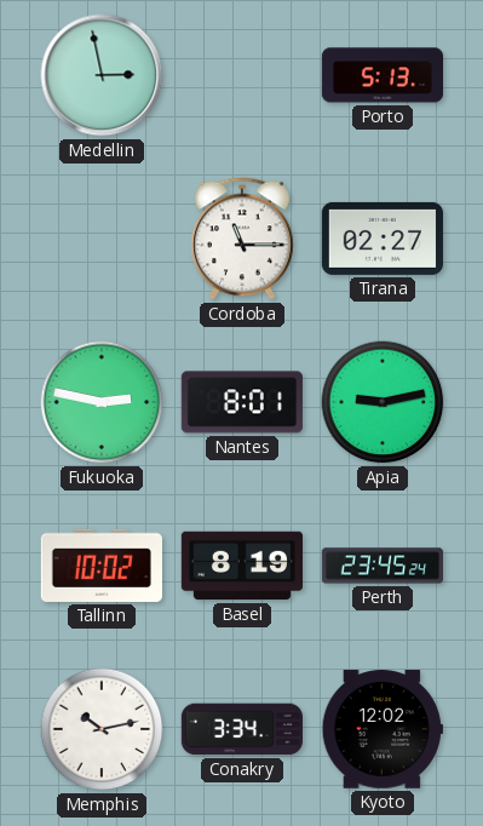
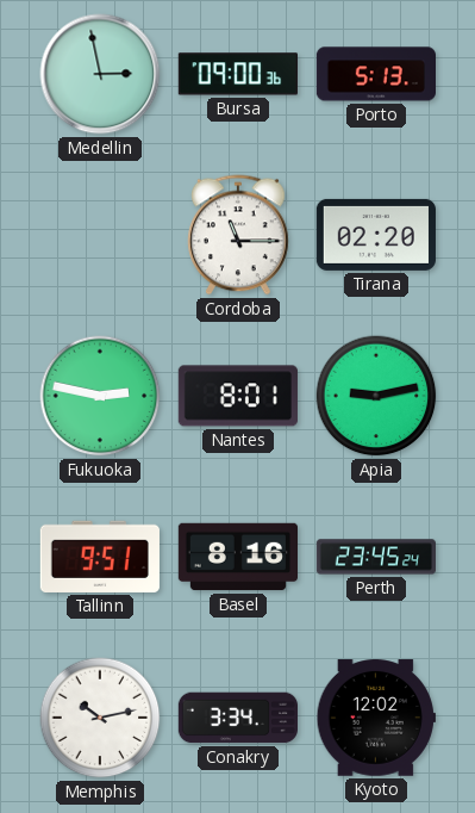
Bursa: none -> 09:00
Tirana: 02:27 -> 02:20
Tallinn: 10:02 -> 9:51
Basel: 8:19 -> 8:16
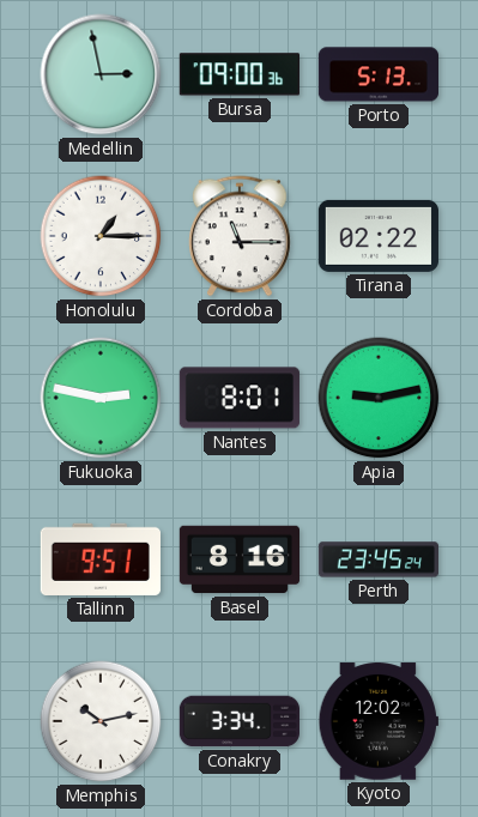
Honolulu: none -> 1:15
Tirana: 02:20 -> 02:22
